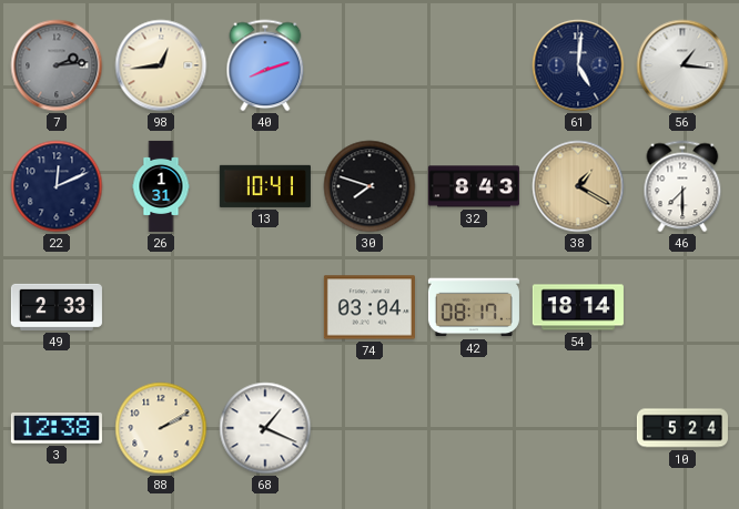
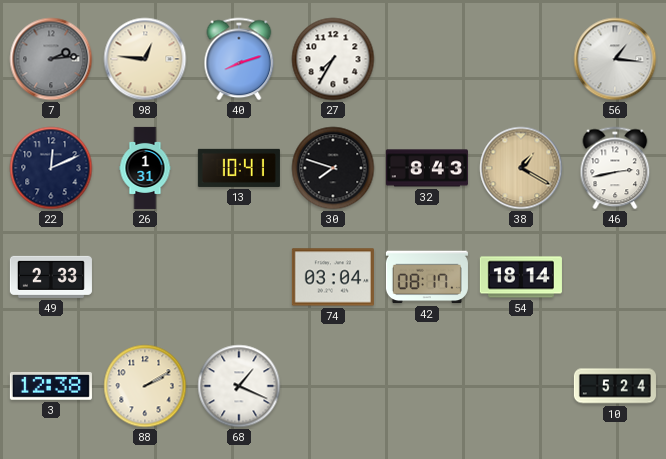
98: 12:44 -> 12:46
27: none -> 7:35
61: 5:01 -> none
46: 7:30 -> 2:43
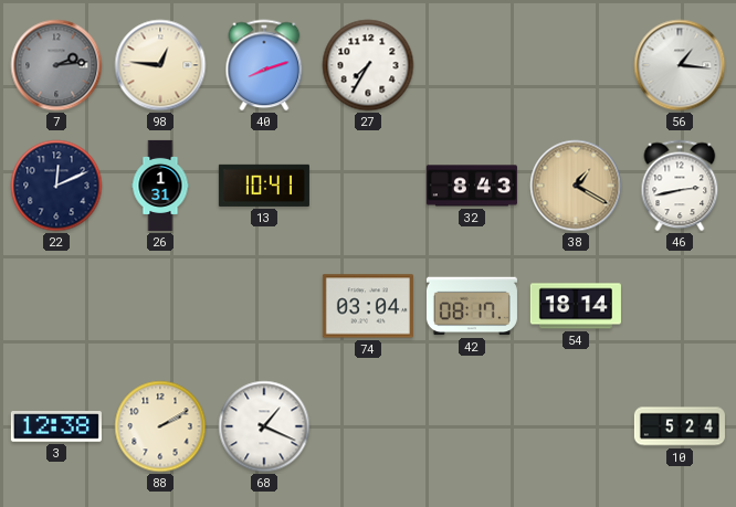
30: 7:48 -> none
49: 2:33 -> none
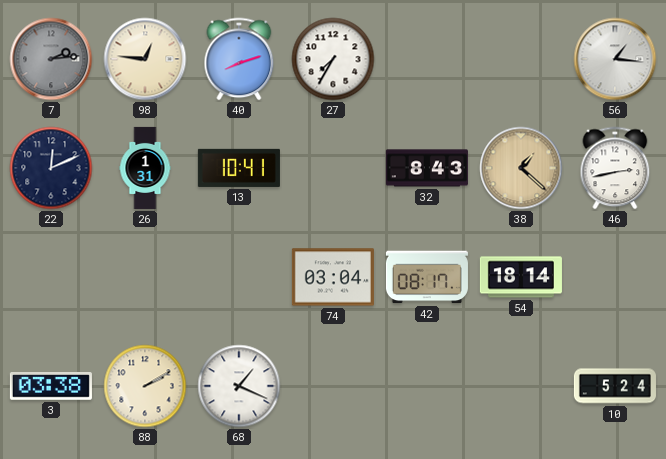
38: 1:20 -> 1:22
3: 12:38 -> 03:38
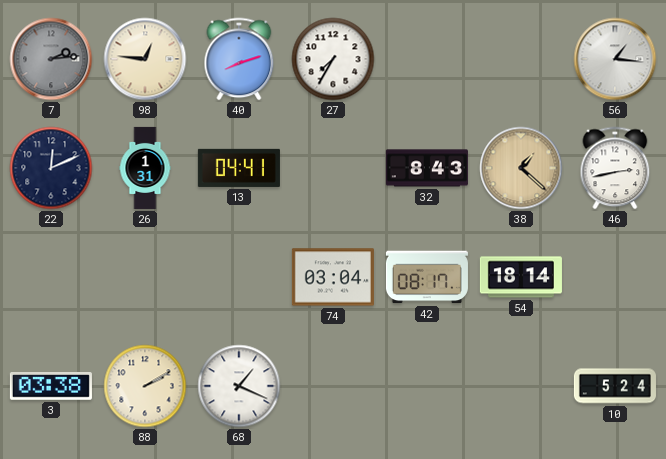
13: 10:41 -> 04:41
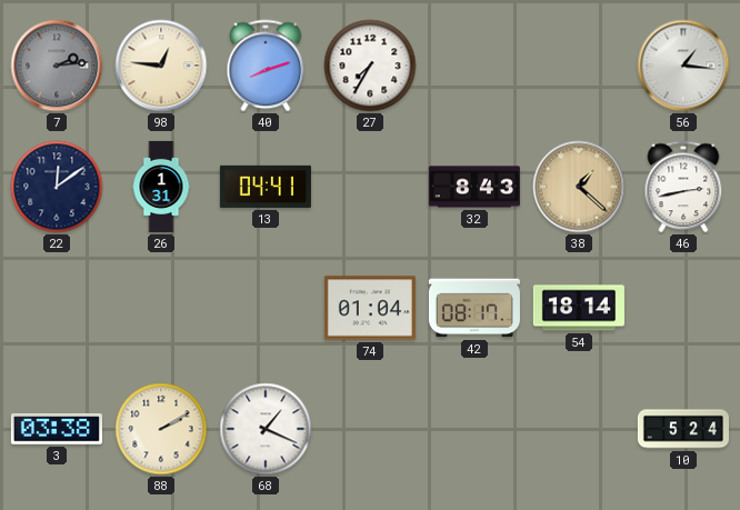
22: 12:11 -> 12:09
74: 03:04 -> 01:04
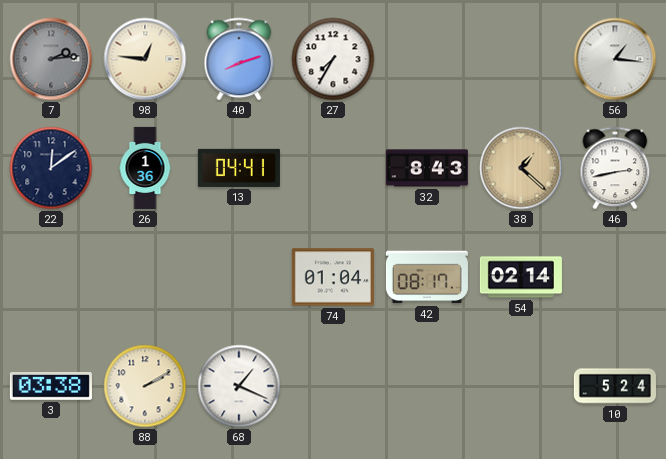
26: 1:31 -> 1:36
54: 18:14 -> 02:14
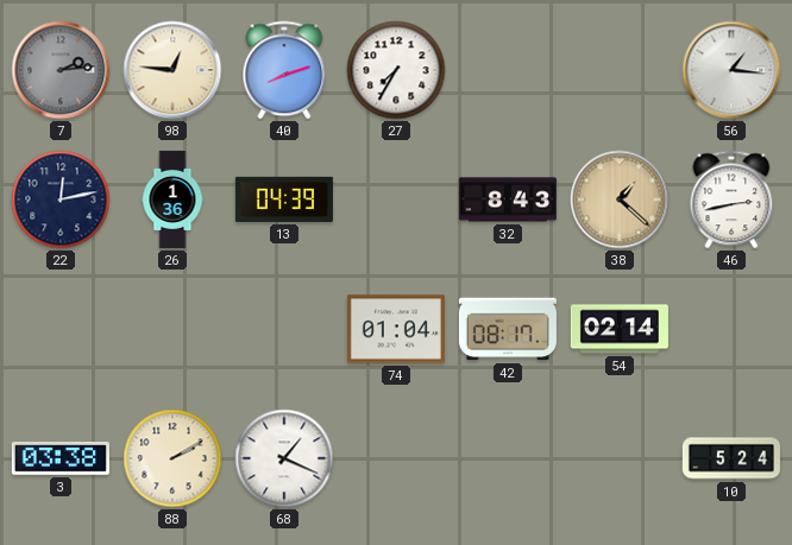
22: 12:09 -> 12:13
13: 04:41 -> 04:39
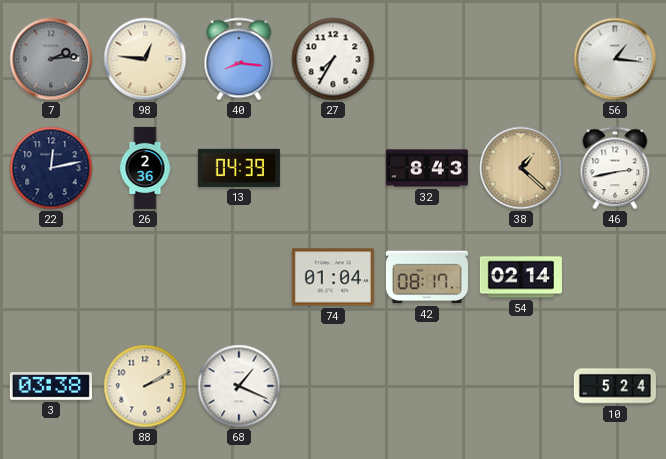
40: 8:12 -> 8:16
26: 1:36 -> 2:36
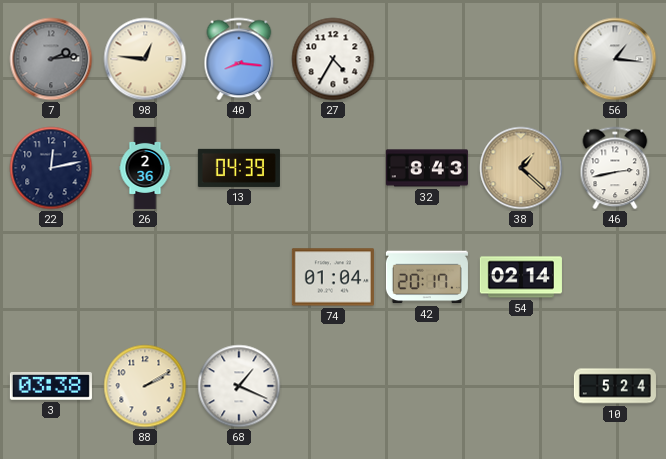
27: 7:35 -> 4:35
42: 08:17 -> 20:17
